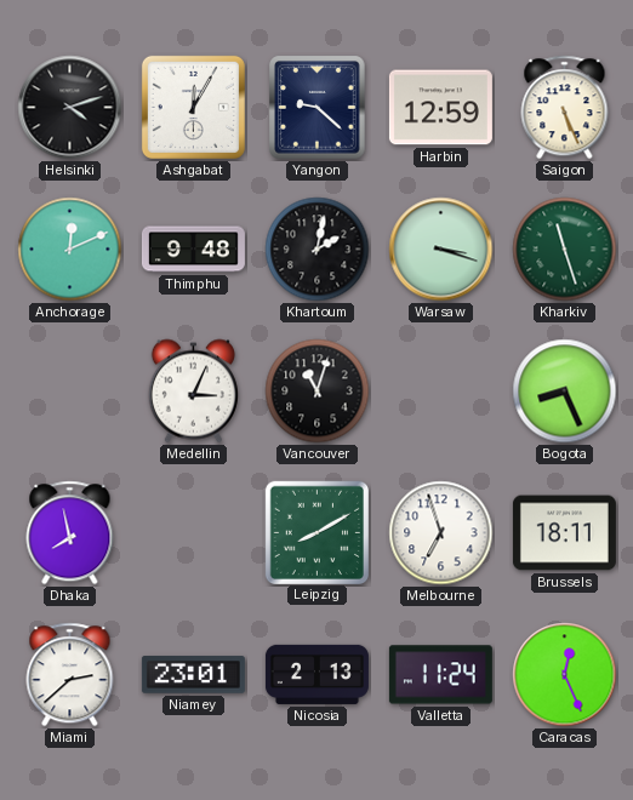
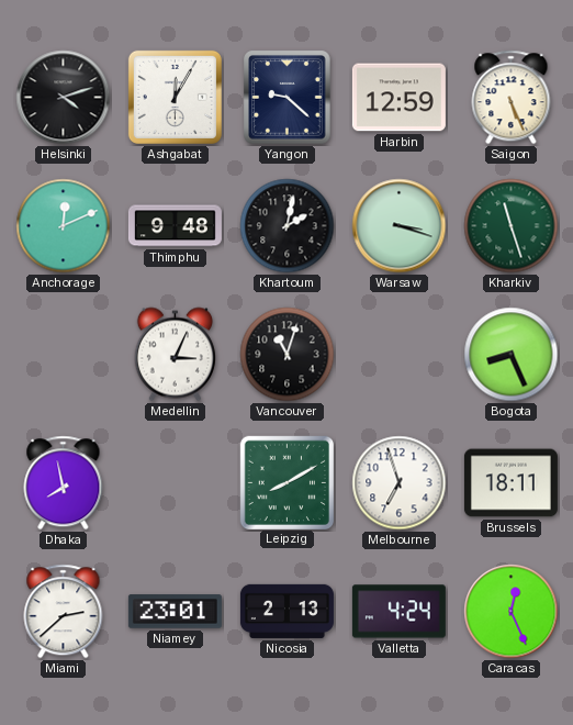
Valletta: 11:24 -> 4:24
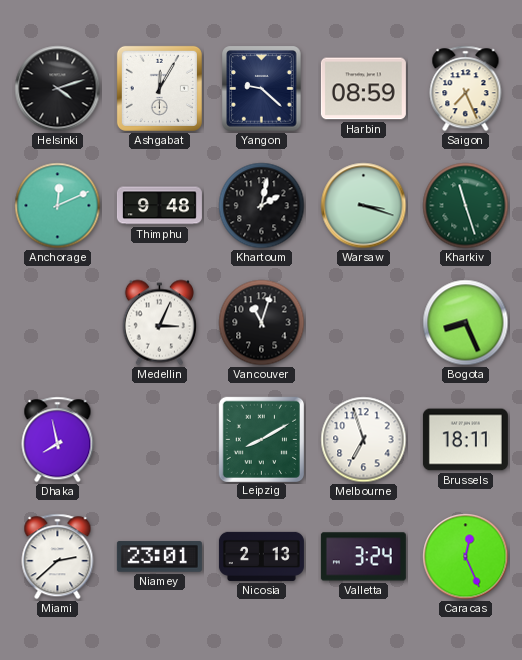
Harbin: 12:59 -> 08:59
Saigon: 5:26 -> 7:26
Valletta: 4:24 -> 3:24
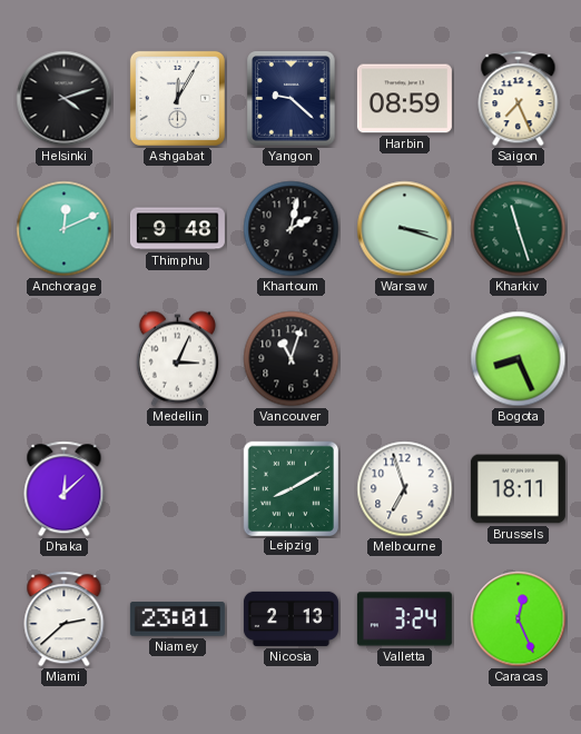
Dhaka: 7:58 -> 12:08
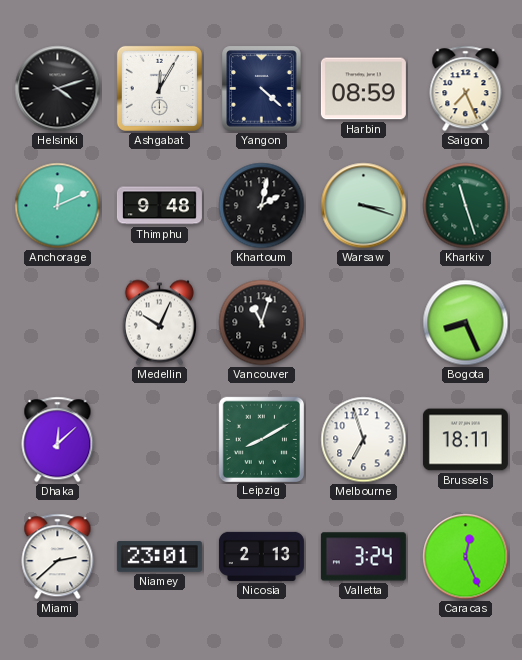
Yangon: 9:22 -> 4:22
Medellin: 3:04 -> 10:04
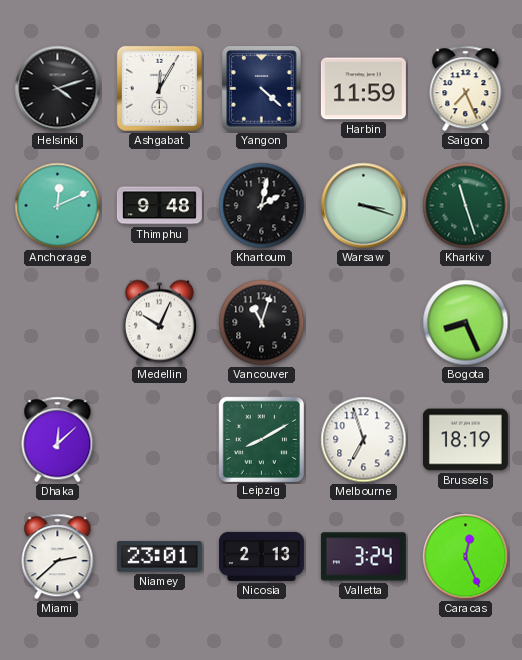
Harbin: 08:59 -> 11:59
Brussels: 18:11 -> 18:19
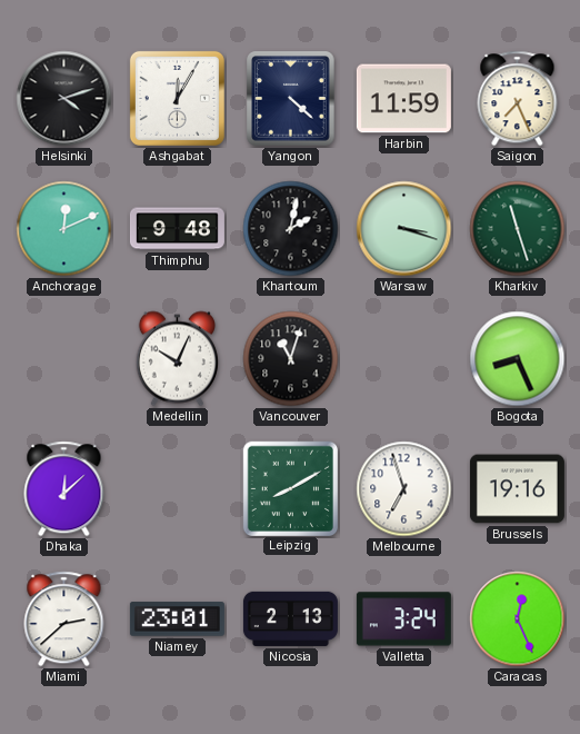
Brussels: 18:19 -> 19:16
